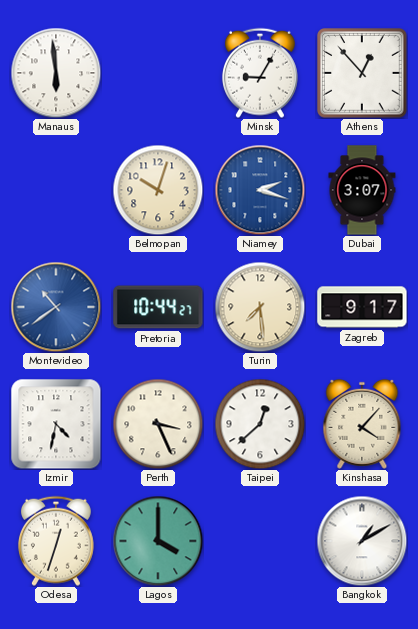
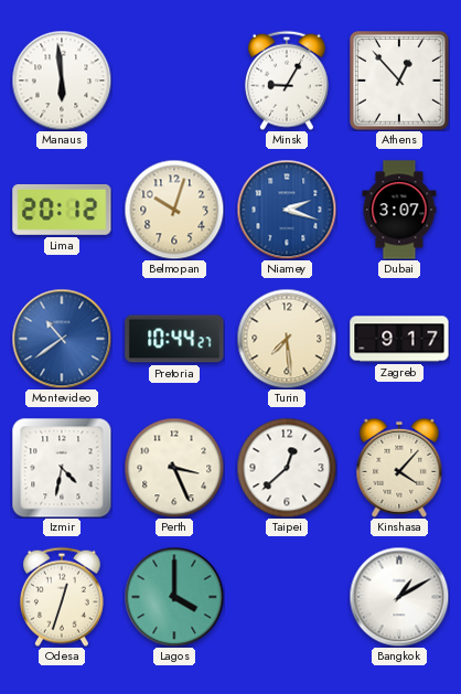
Lima: none -> 20:12
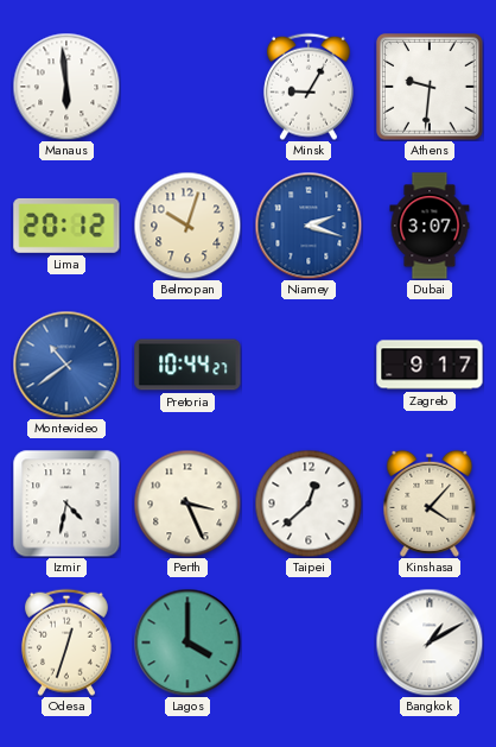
Athens: 12:53 -> 9:31
Turin: 7:29 -> none
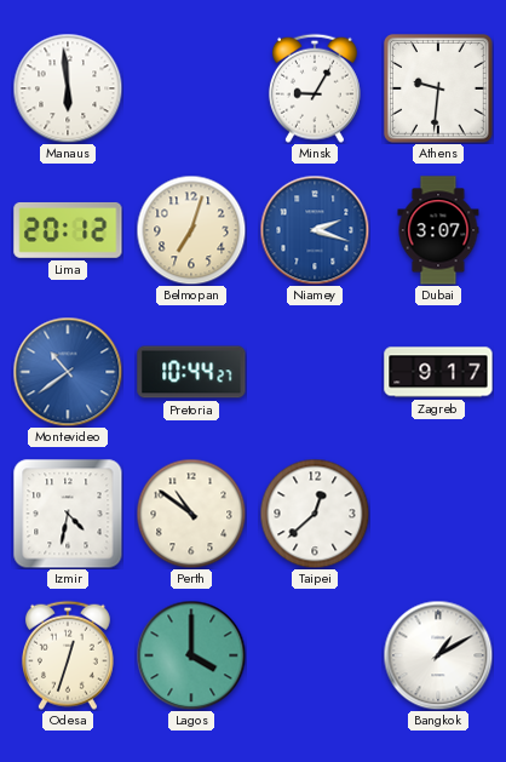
Belmopan: 10:03 -> 7:03
Perth: 3:26 -> 10:51
Kinshasa: 4:07 -> none
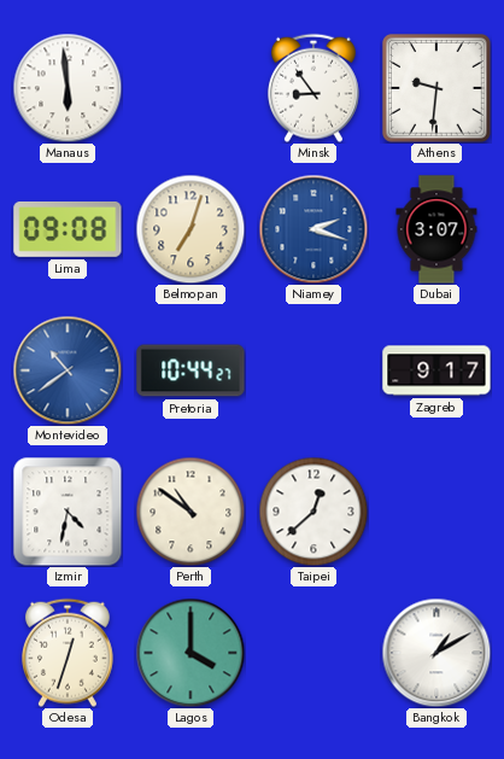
Minsk: 9:05 -> 8:54
Lima: 20:12 -> 09:08
